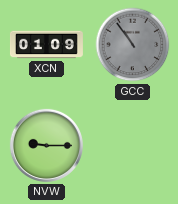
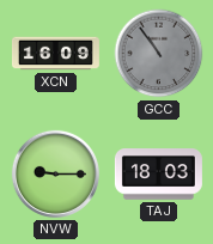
XCN: 01:09 -> 16:09
TAJ: none -> 18:03
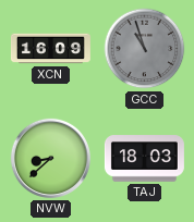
GCC: 10:54 -> 10:57
NVW: 9:15 -> 8:38
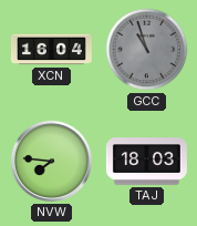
XCN: 16:09 -> 16:04
NVW: 8:38 -> 7:46
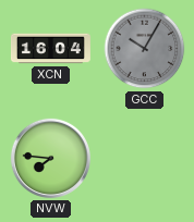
GCC: 10:57 -> 10:05
TAJ: 18:03 -> none
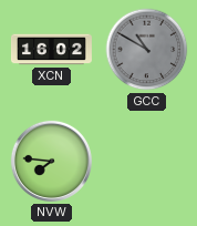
XCN: 16:04 -> 16:02
GCC: 10:05 -> 10:50
